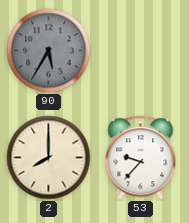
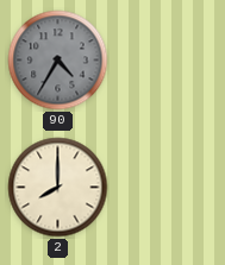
90: 5:35 -> 4:35
53: 9:37 -> none
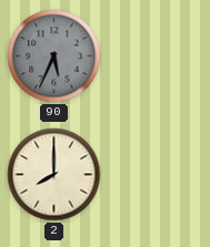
90: 4:35 -> 5:34
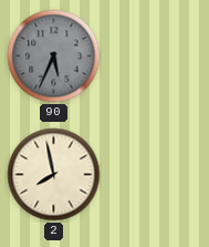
2: 8:00 -> 7:58
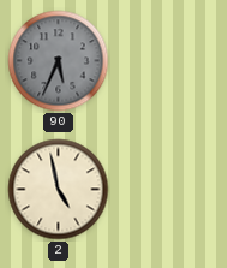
2: 7:58 -> 4:58
